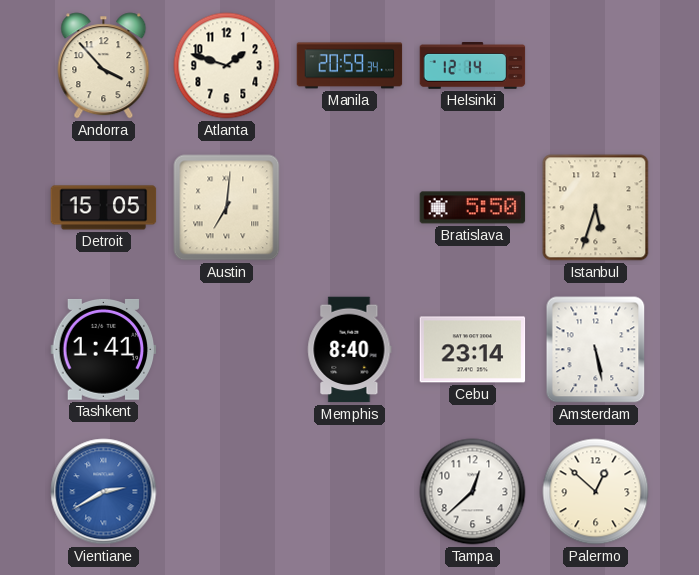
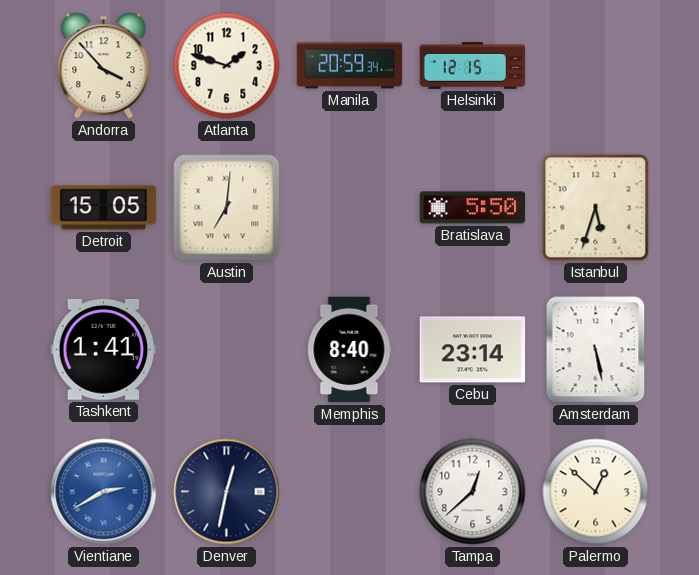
Helsinki: 12:14 -> 12:15
Denver: none -> 12:32
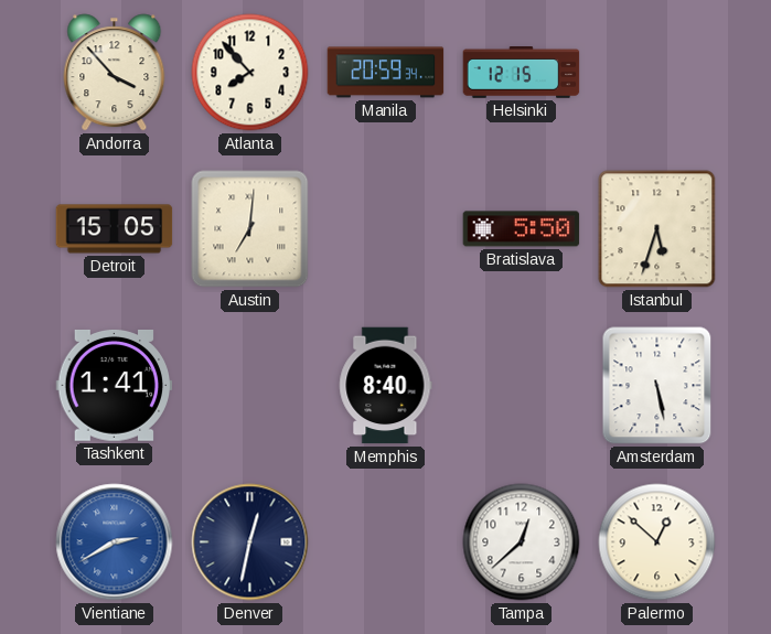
Atlanta: 1:48 -> 7:53
Cebu: 23:14 -> none
